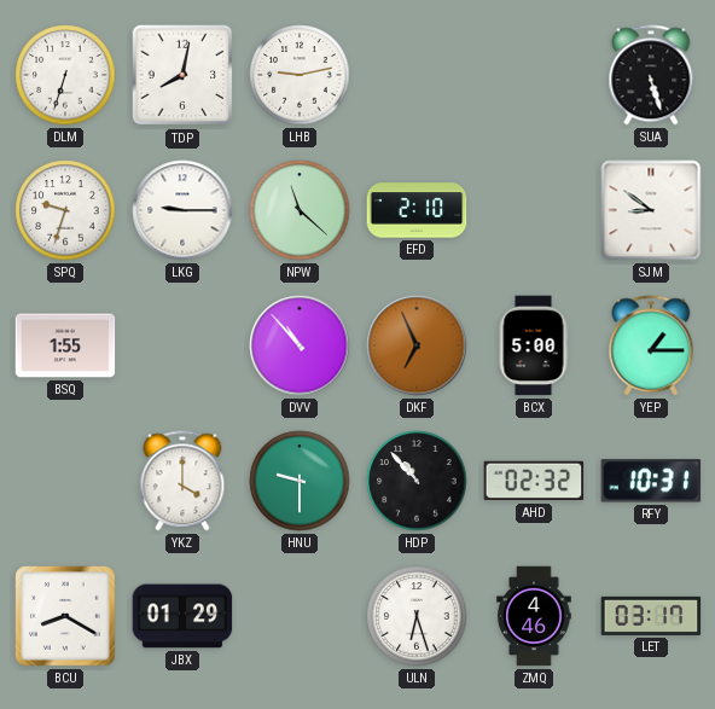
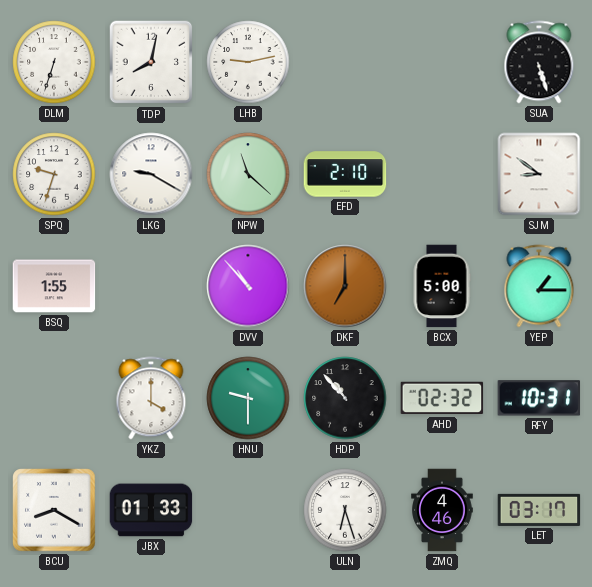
LKG: 9:15 -> 9:20
DKF: 6:56 -> 7:00
JBX: 01:29 -> 01:33
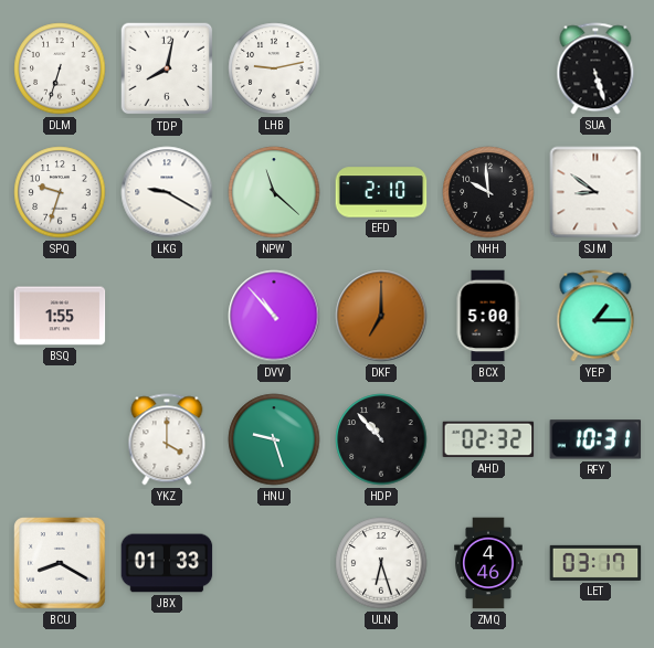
NHH: none -> 9:59
HNU: 9:30 -> 9:27
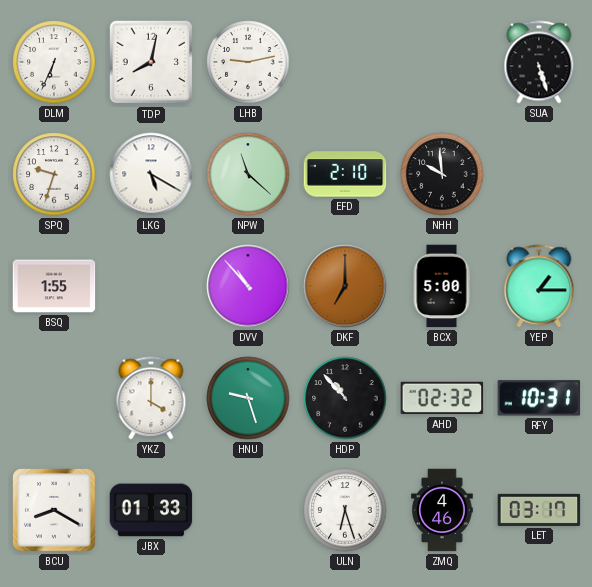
DLM: 6:33 -> 6:34
LKG: 9:20 -> 5:20
SJM: 8:51 -> none
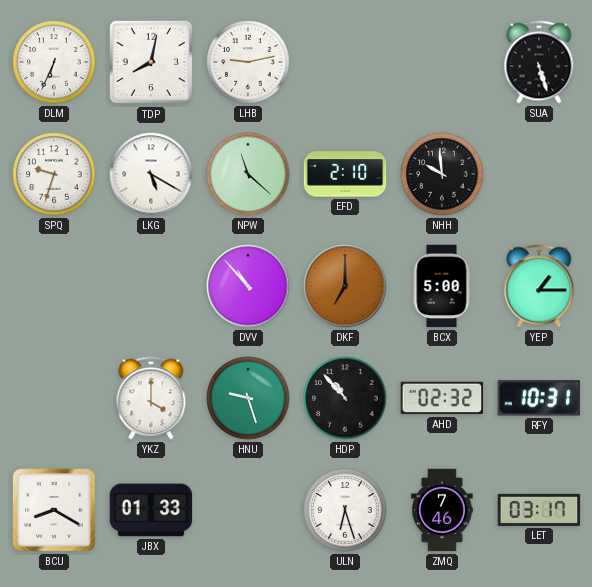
BSQ: 1:55 -> none
ZMQ: 4:46 -> 7:46
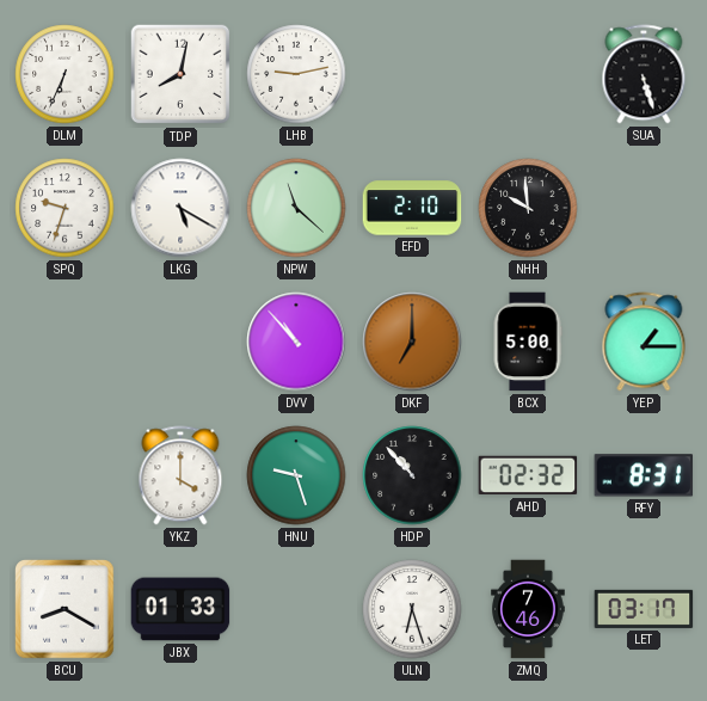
RFY: 10:31 -> 8:31
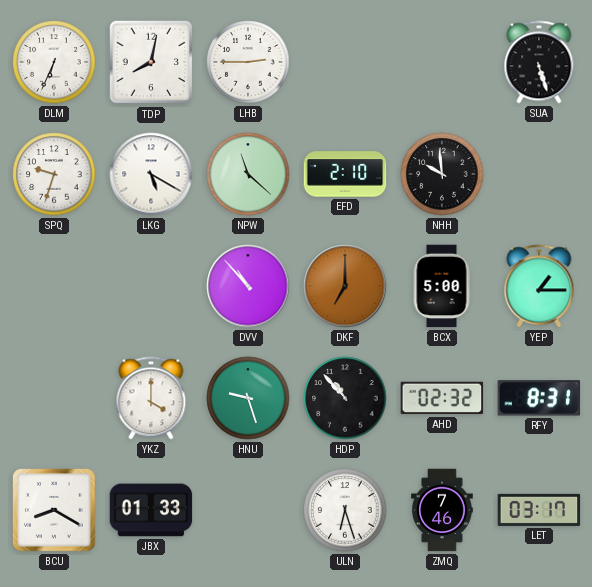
LHB: 9:13 -> 2:45
